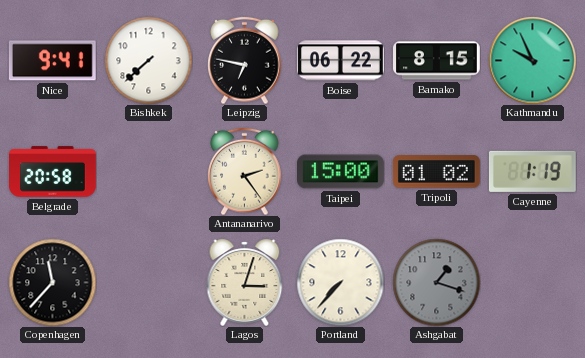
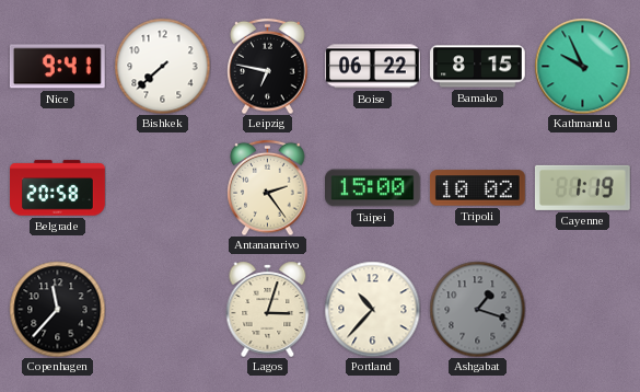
Tripoli: 01:02 -> 10:02
Portland: 7:37 -> 10:37
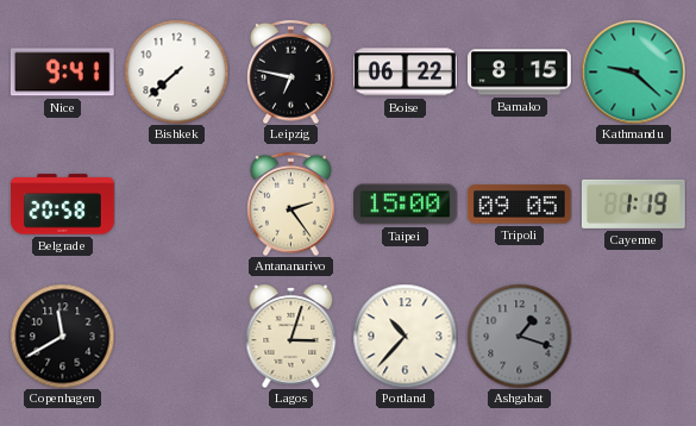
Kathmandu: 9:56 -> 9:22
Tripoli: 10:02 -> 09:05
Copenhagen: 11:37 -> 11:40
